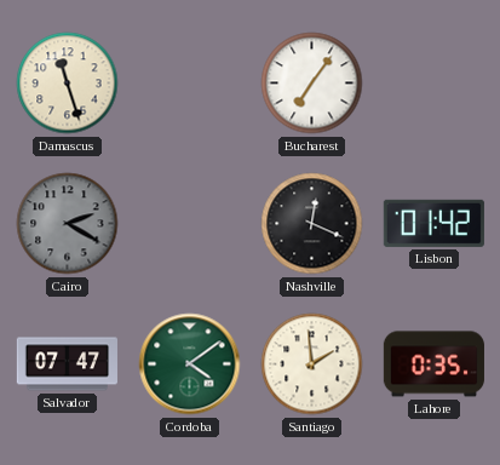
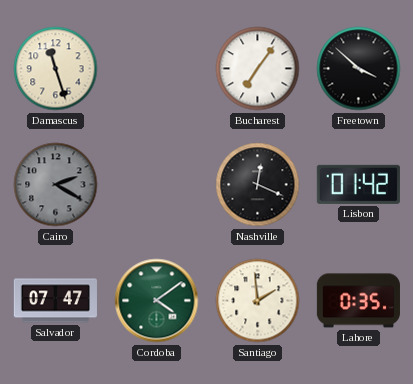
Freetown: none -> 3:52
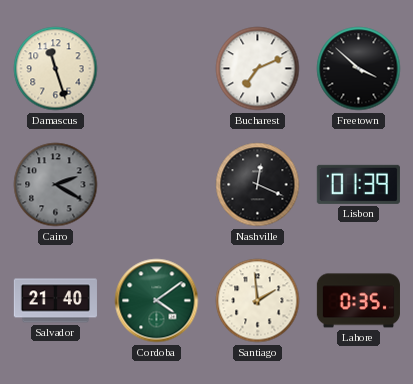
Bucharest: 7:06 -> 7:11
Lisbon: 01:42 -> 01:39
Salvador: 07:47 -> 21:40
